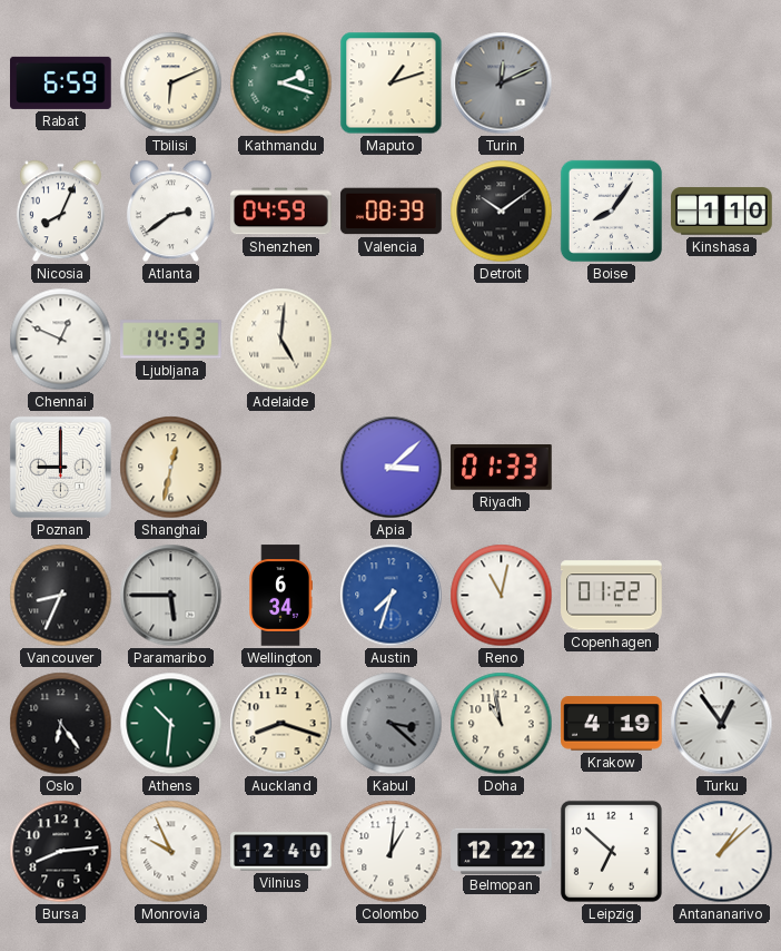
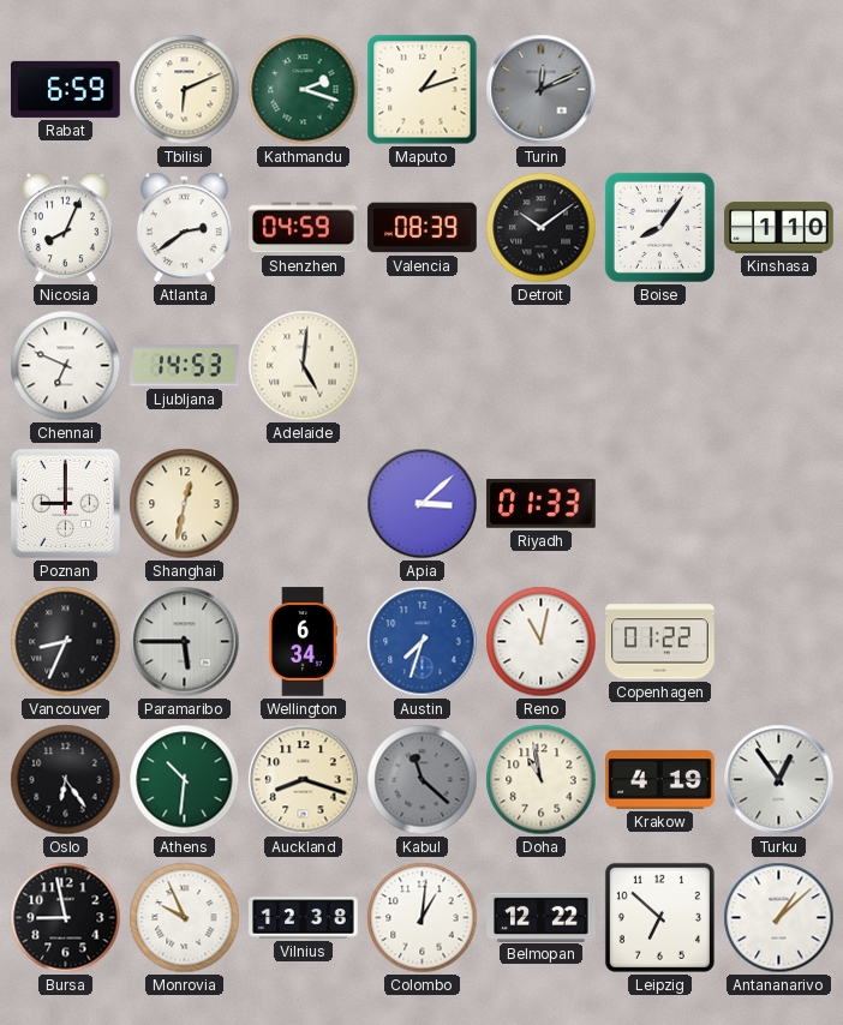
Chennai: 12:49 -> 6:49
Kabul: 3:22 -> 11:22
Bursa: 8:14 -> 8:58
Vilnius: 12:40 -> 12:38
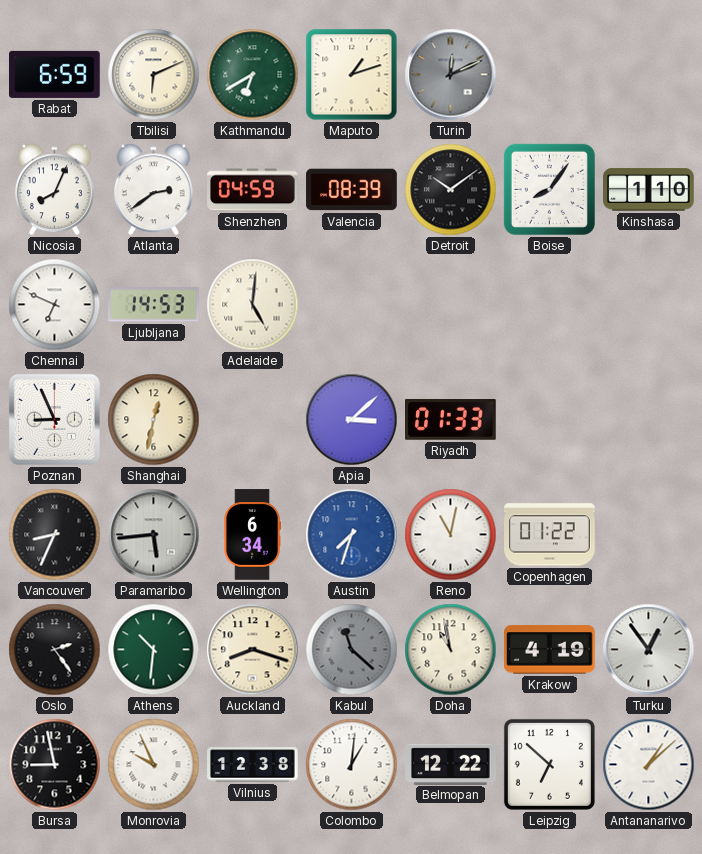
Kathmandu: 2:18 -> 6:40
Poznan: 9:00 -> 8:56
Paramaribo: 5:45 -> 5:44
Oslo: 6:24 -> 2:24
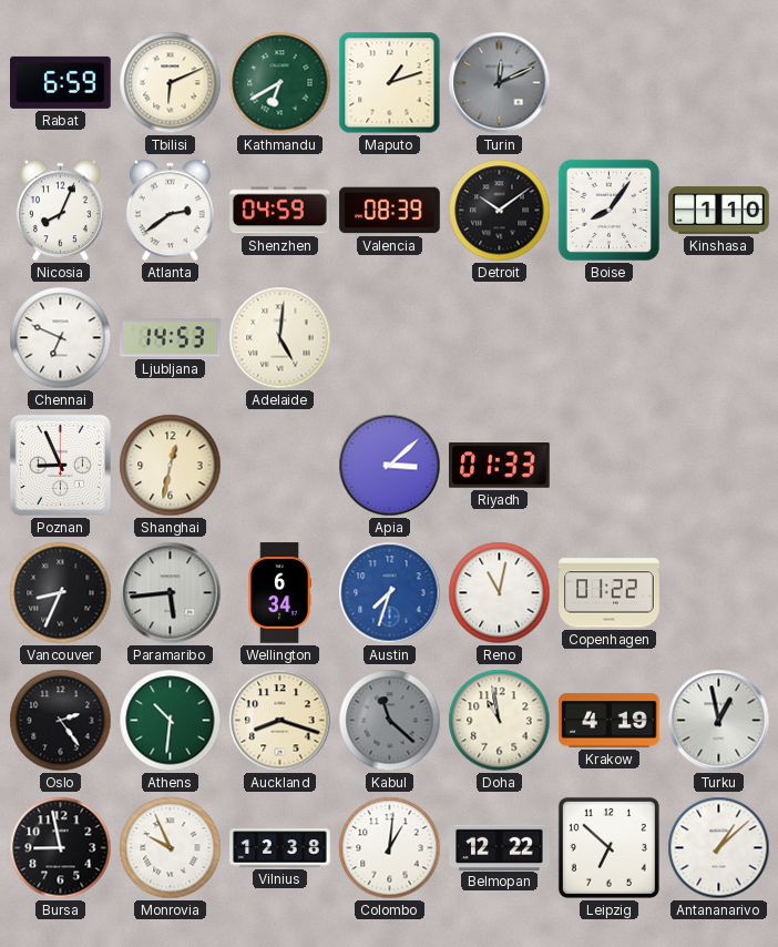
Turku: 12:54 -> 12:58
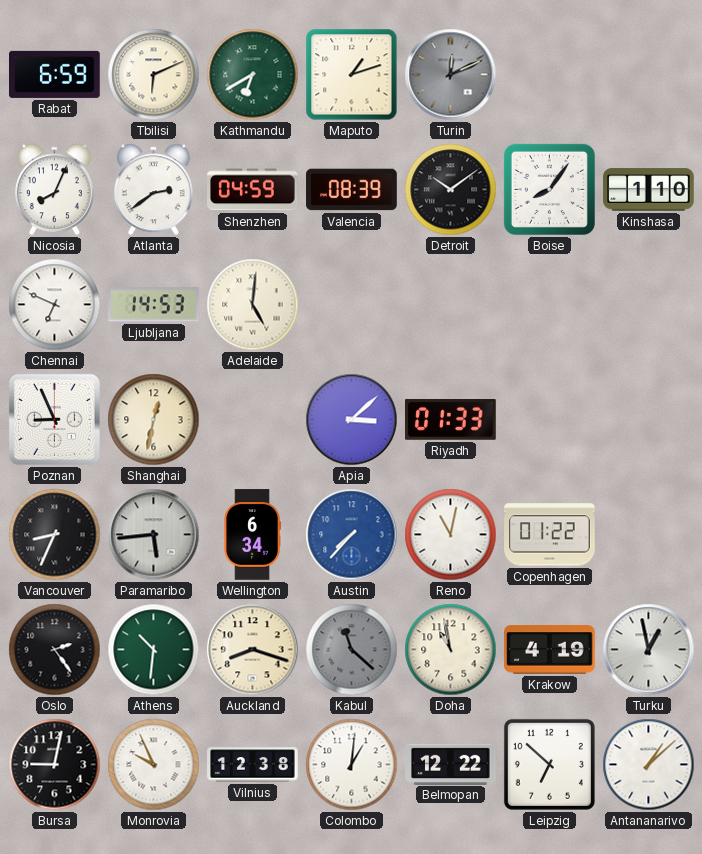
Austin: 7:33 -> 7:37
Bursa: 8:58 -> 9:02
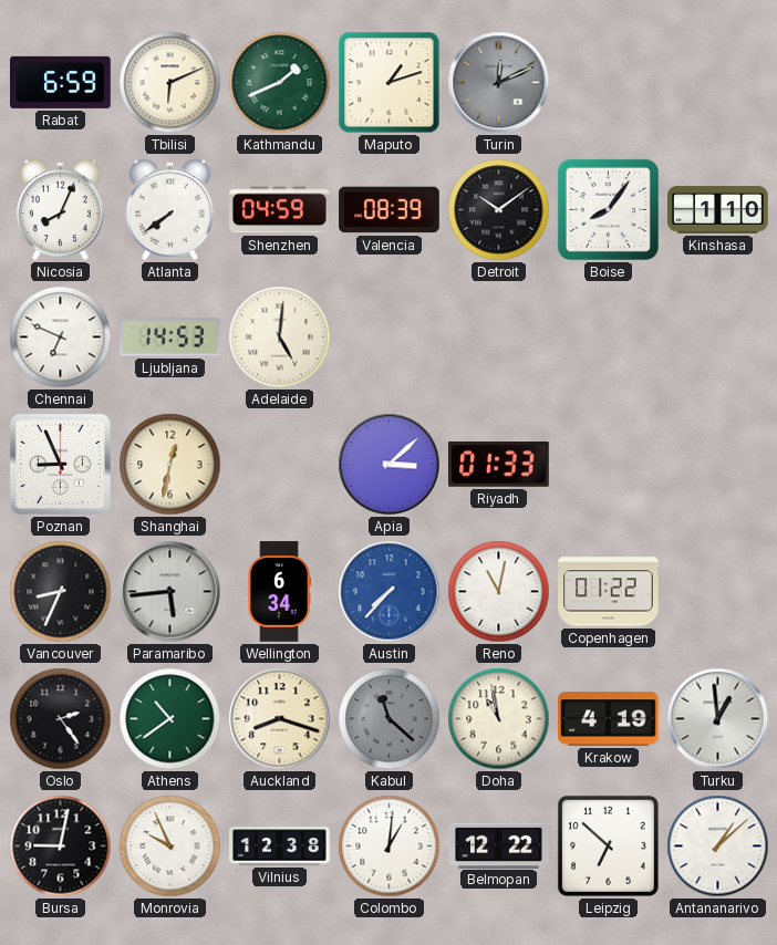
Kathmandu: 6:40 -> 1:41
Atlanta: 2:39 -> 7:39
Athens: 10:31 -> 10:39
Turku: 12:58 -> 12:59
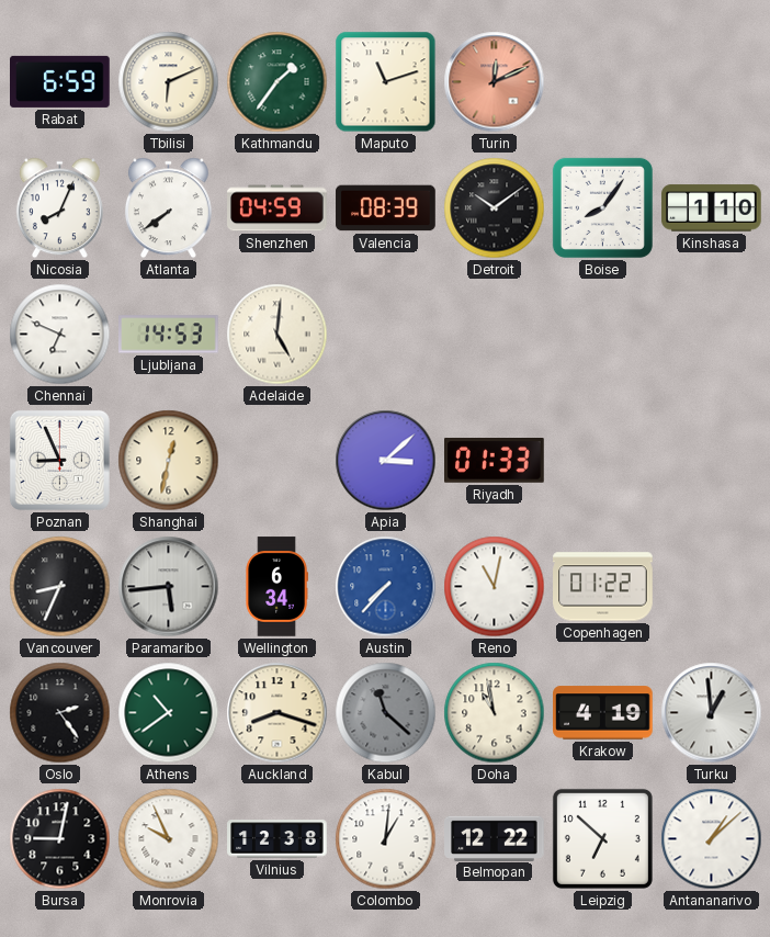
Kathmandu: 1:41 -> 1:36
Maputo: 1:12 -> 11:12
Turin dial: grey -> salmon
